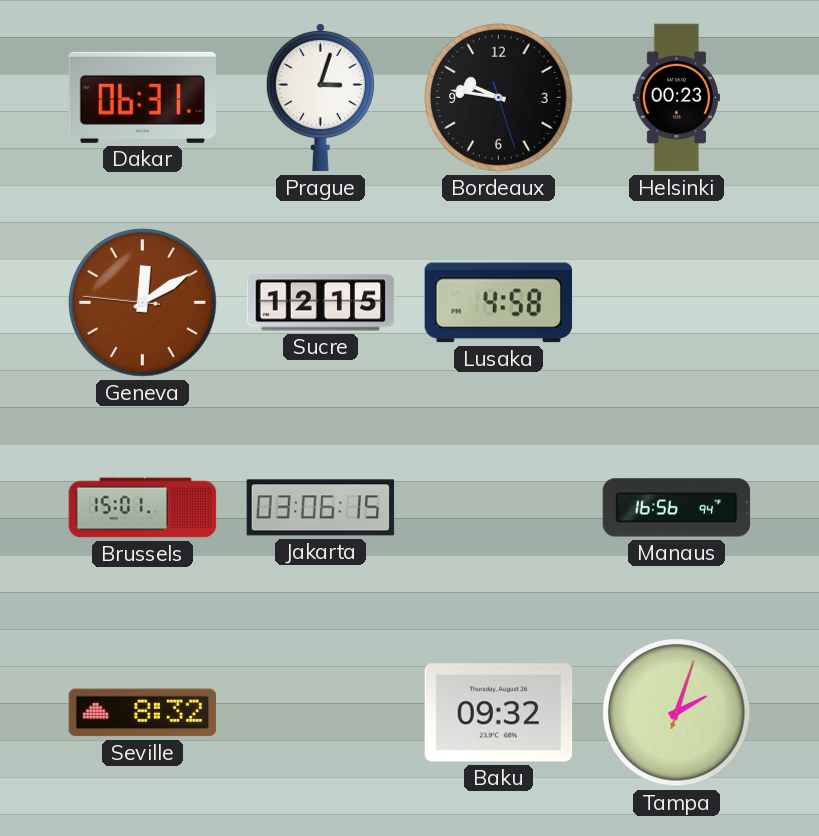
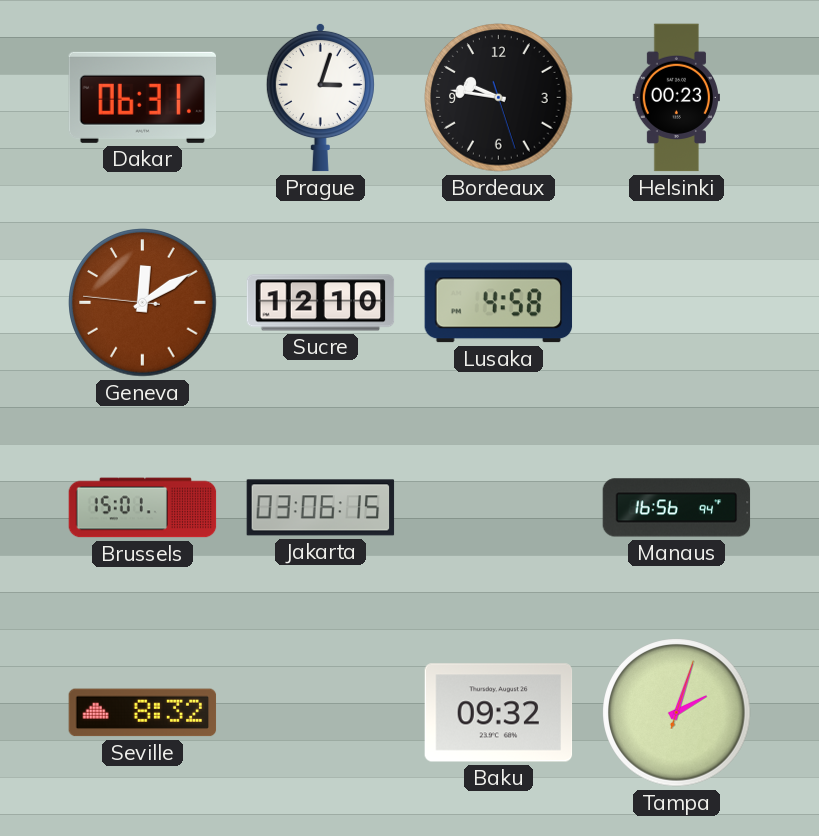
Sucre: 12:15 -> 12:10
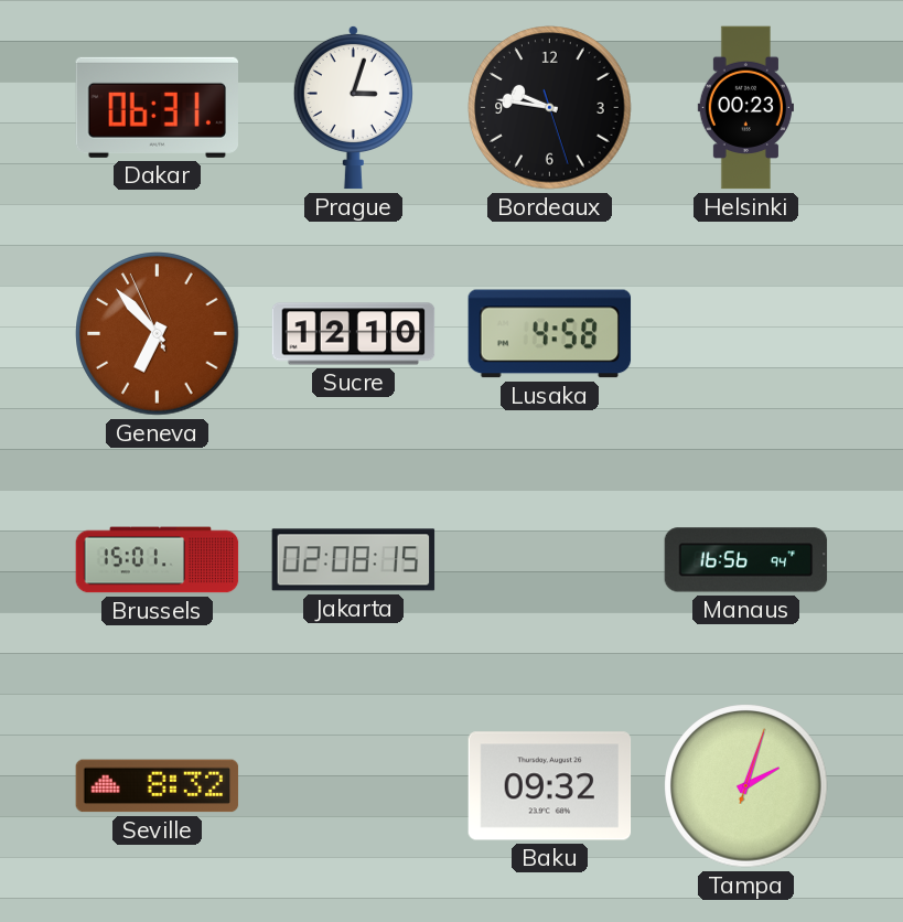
Geneva: 12:09 -> 6:52
Jakarta: 03:06 -> 02:08
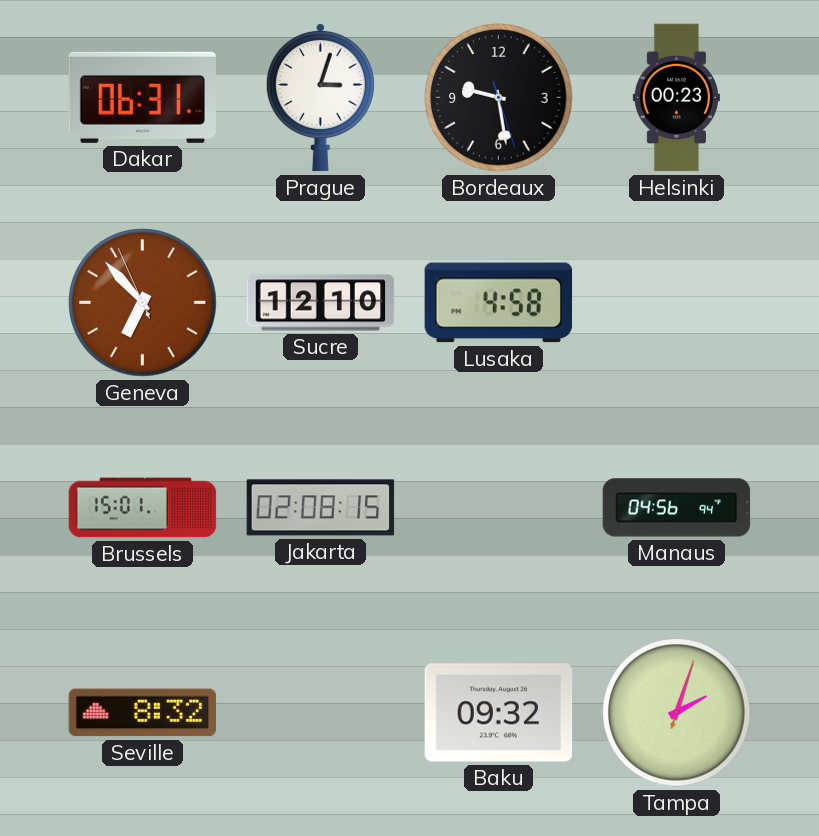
Bordeaux: 9:46 -> 9:28
Manaus: 16:56 -> 04:56
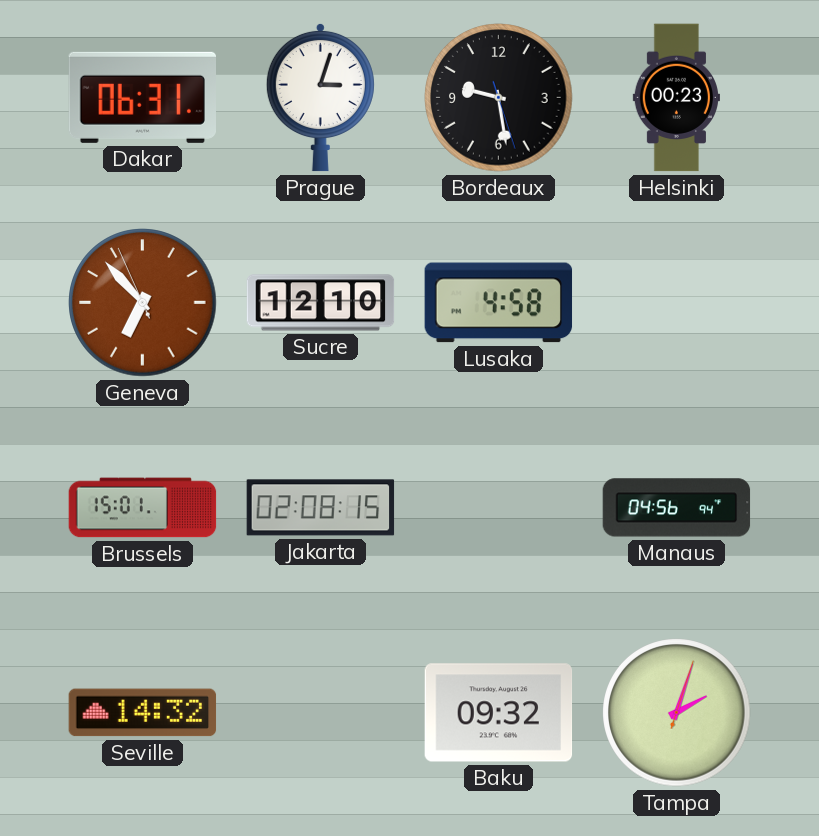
Seville: 8:32 -> 14:32
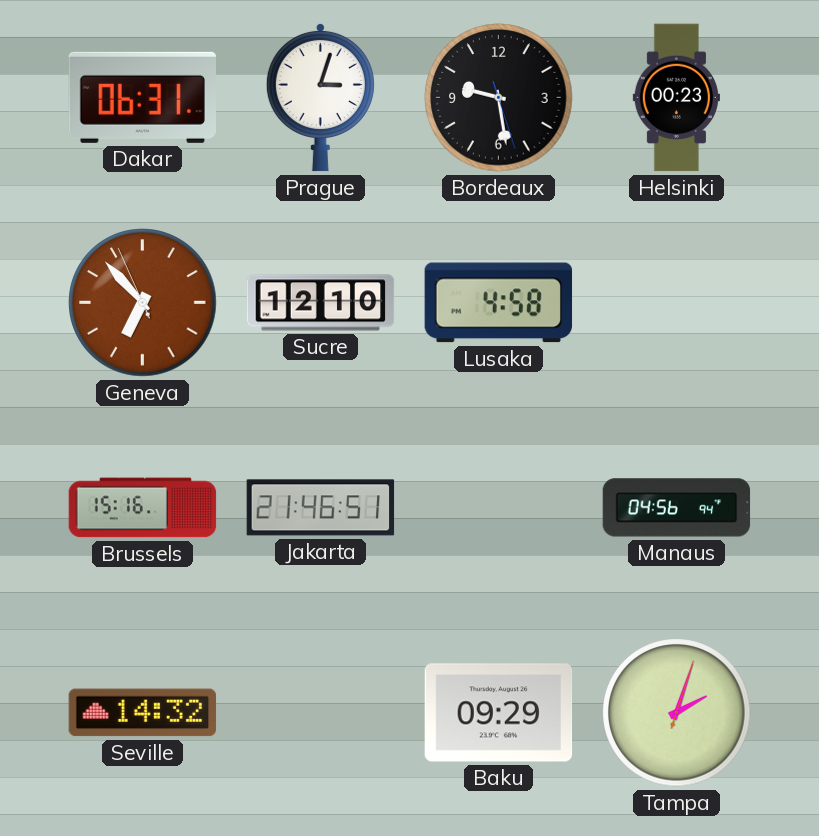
Brussels: 15:01 -> 15:16
Jakarta: 02:08 -> 21:46
Baku: 09:32 -> 09:29
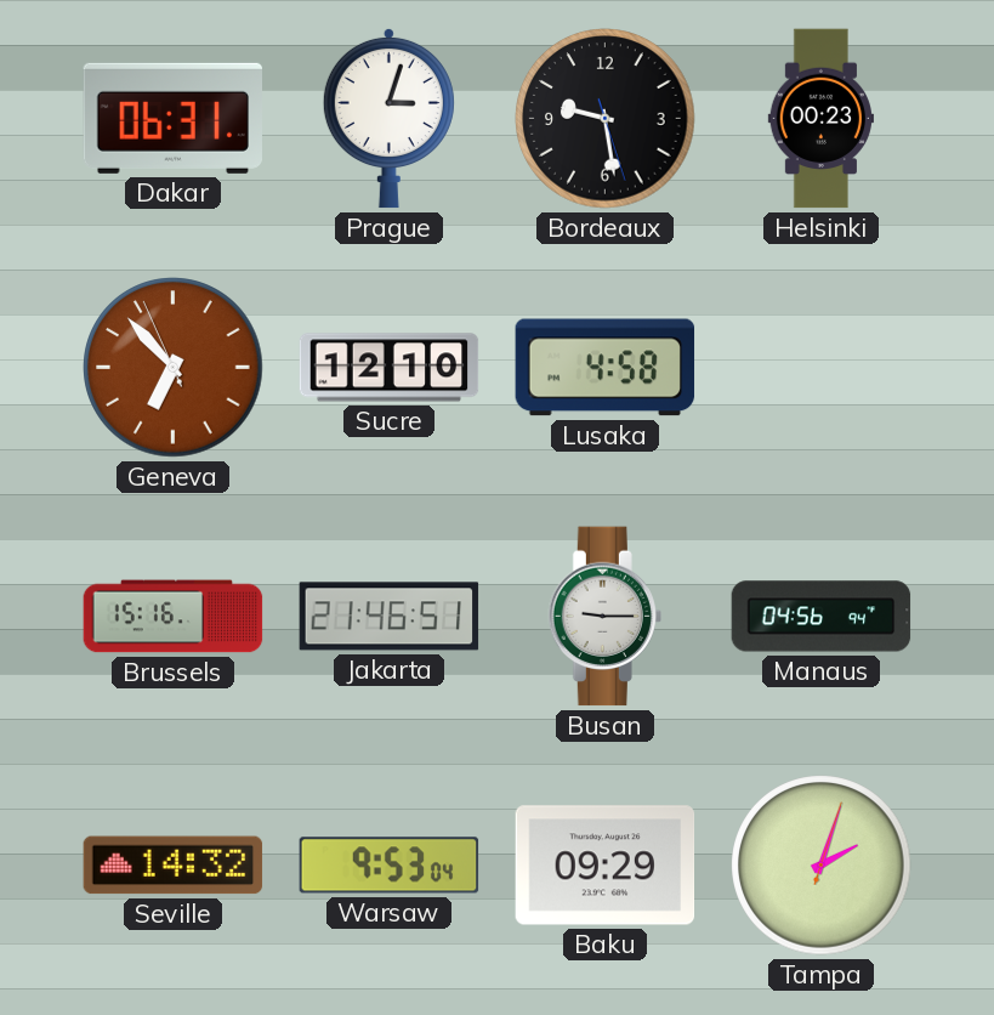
Busan: none -> 9:15
Warsaw: none -> 9:53
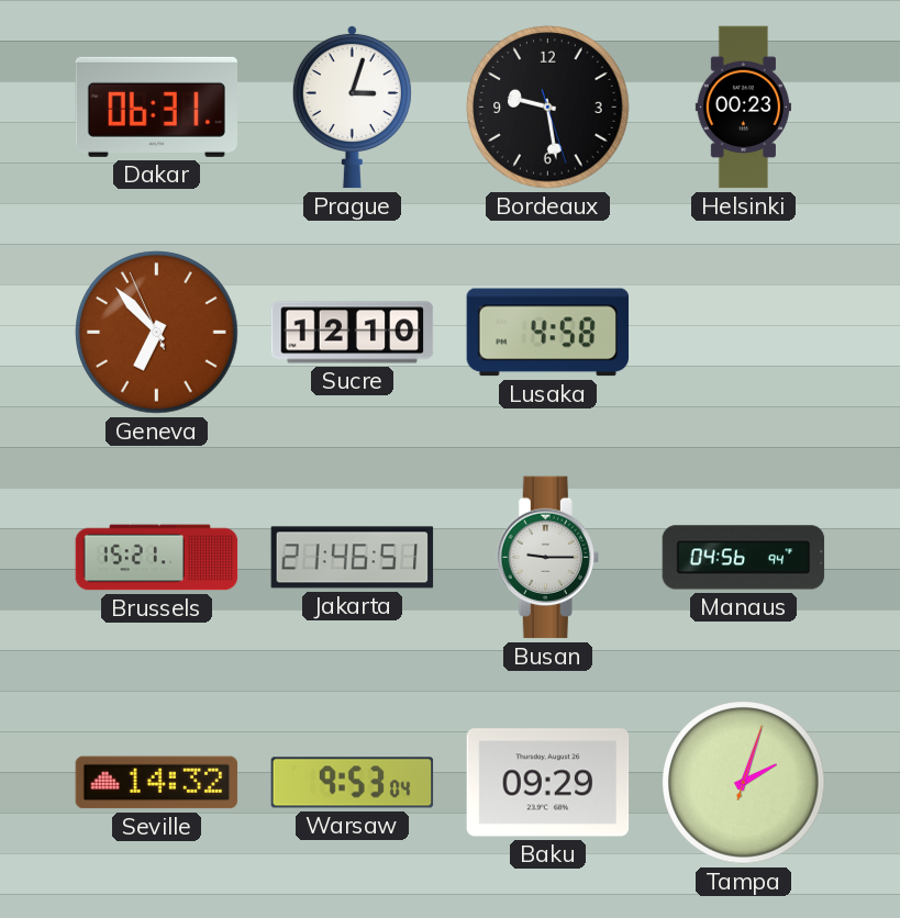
Brussels: 15:16 -> 15:21
